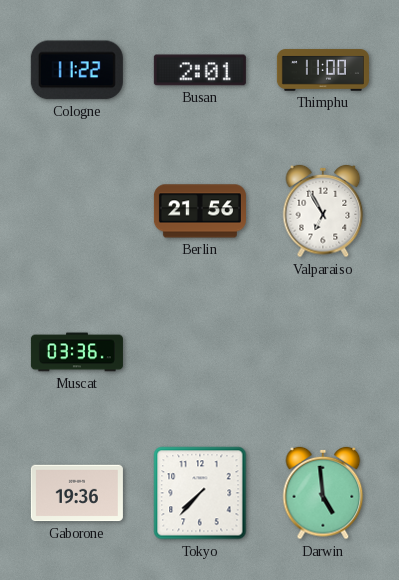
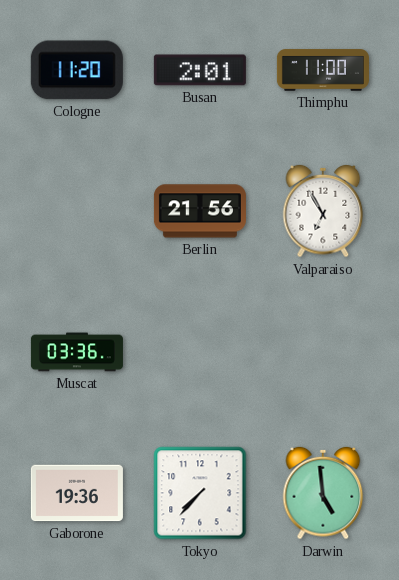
Cologne: 11:22 -> 11:20
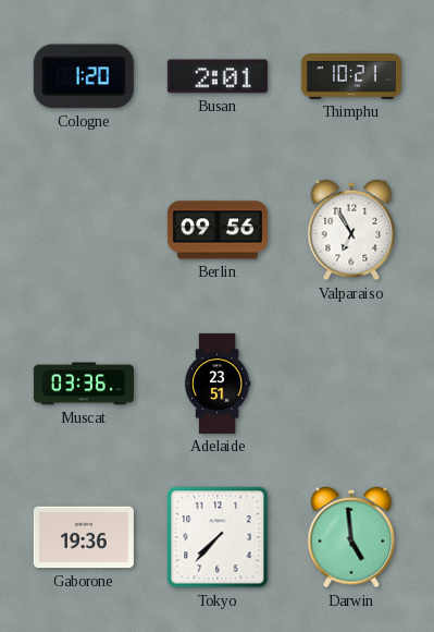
Cologne: 11:20 -> 1:20
Thimphu: 11:00 -> 10:21
Berlin: 21:56 -> 09:56
Adelaide: none -> 23:51
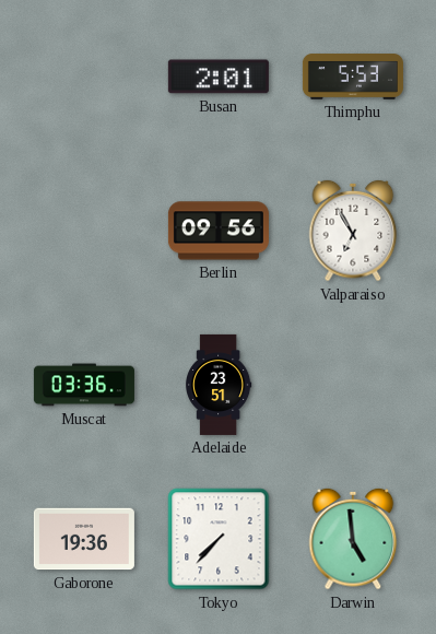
Cologne: 1:20 -> none
Thimphu: 10:21 -> 5:53
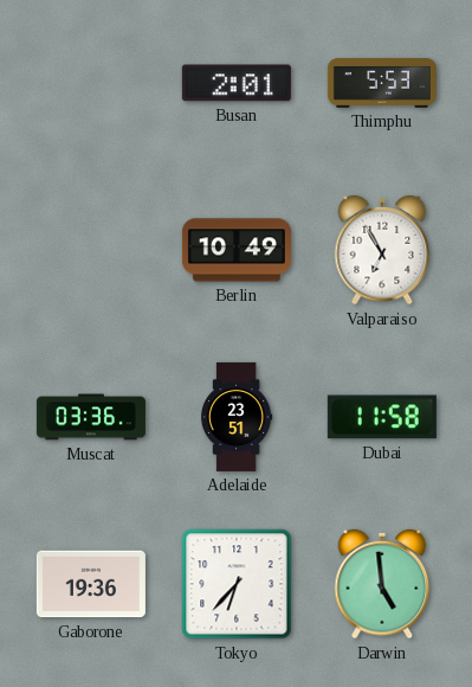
Berlin: 09:56 -> 10:49
Dubai: none -> 11:58
Tokyo: 7:37 -> 6:37
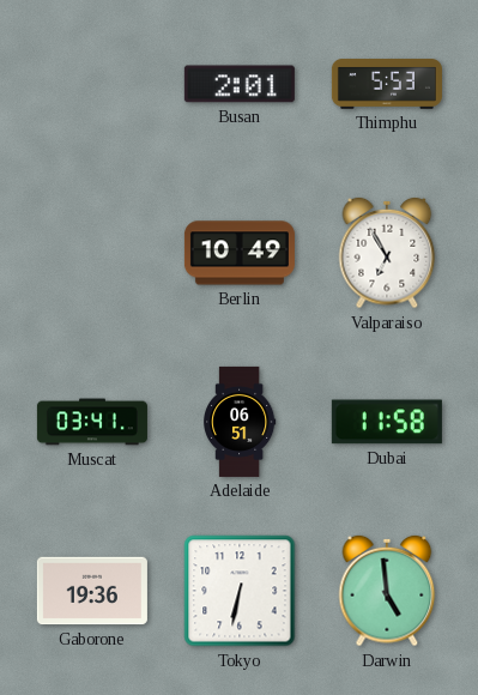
Muscat: 03:36 -> 03:41
Adelaide: 23:51 -> 06:51
Tokyo: 6:37 -> 6:32
